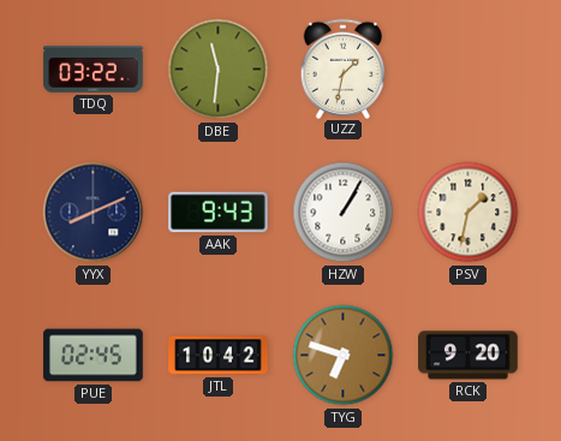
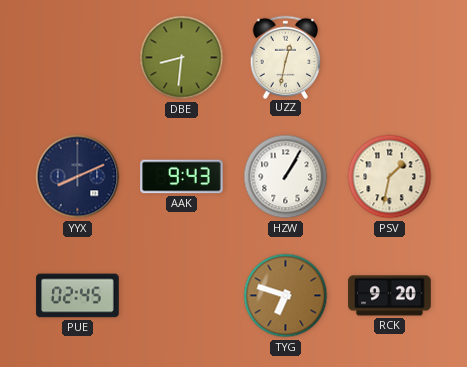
TDQ: 03:22 -> none
DBE: 11:31 -> 8:31
UZZ: 1:32 -> 12:32
JTL: 10:42 -> none
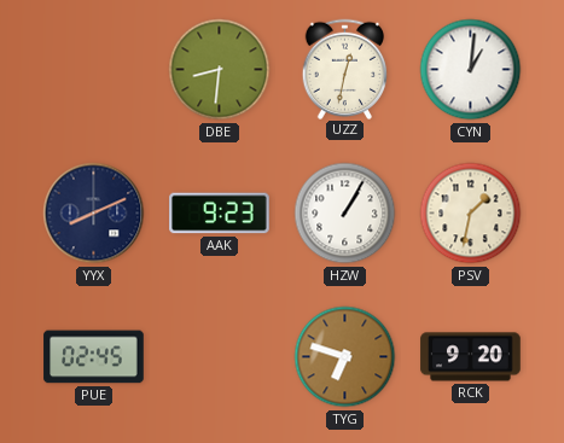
CYN: none -> 1:01
AAK: 9:43 -> 9:23
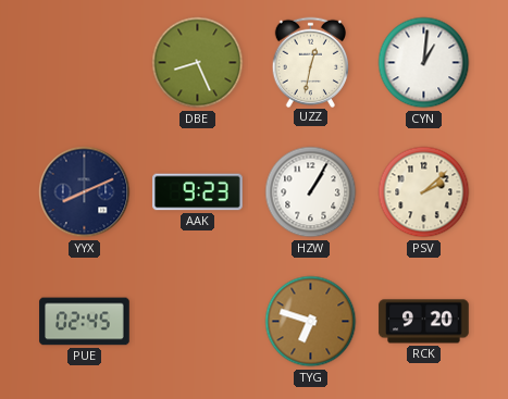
DBE: 8:31 -> 8:26
PSV: 1:32 -> 2:08
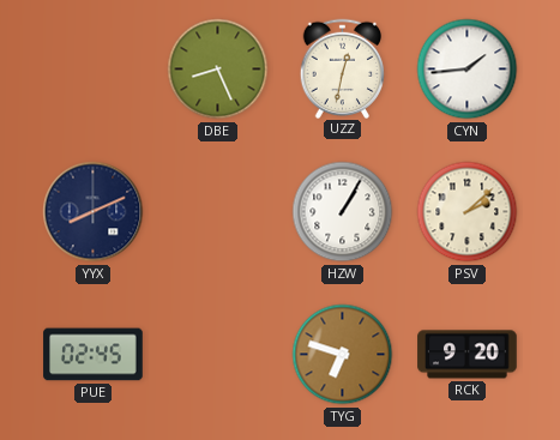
CYN: 1:01 -> 1:44
AAK: 9:23 -> none
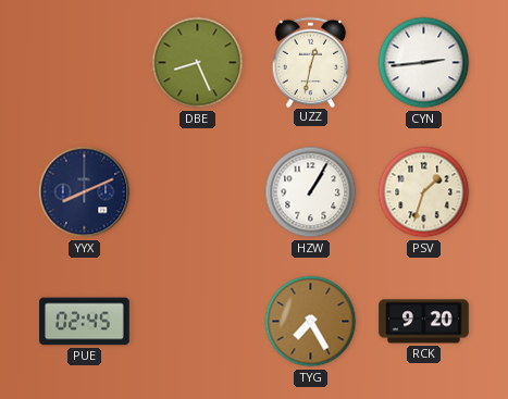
CYN: 1:44 -> 2:44
PSV: 2:08 -> 1:33
TYG: 6:48 -> 7:25
